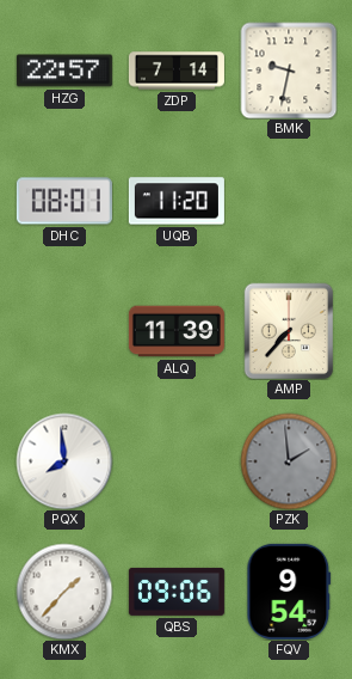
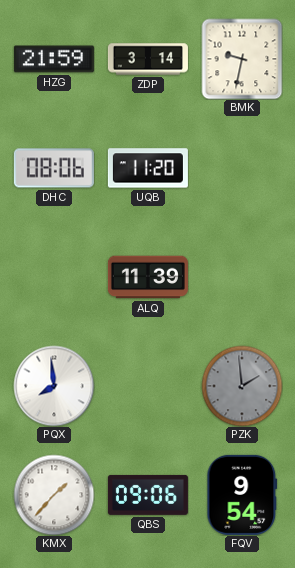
HZG: 22:57 -> 21:59
ZDP: 7:14 -> 3:14
DHC: 08:01 -> 08:06
AMP: 7:37 -> none
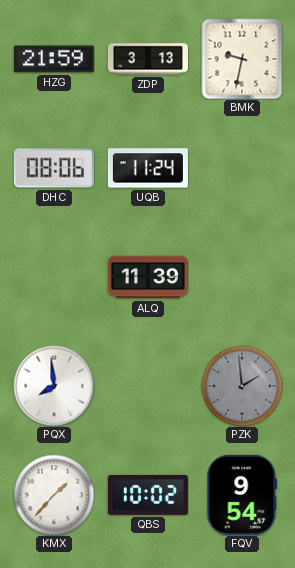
ZDP: 3:14 -> 3:13
UQB: 11:20 -> 11:24
QBS: 09:06 -> 10:02
